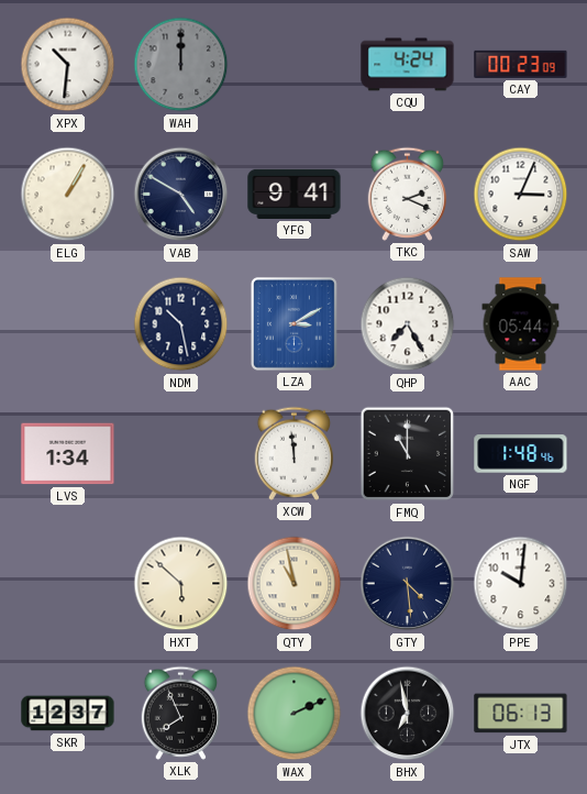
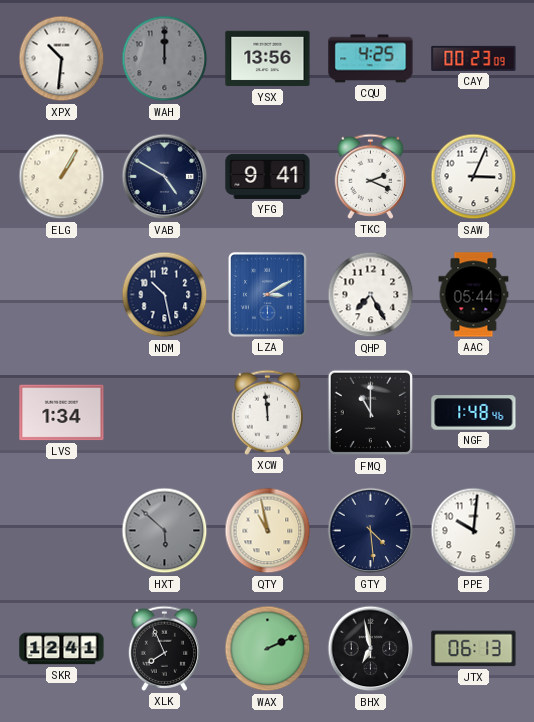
YSX: none -> 13:56
CQU: 4:24 -> 4:25
HXT dial: cream -> grey
SKR: 12:37 -> 12:41
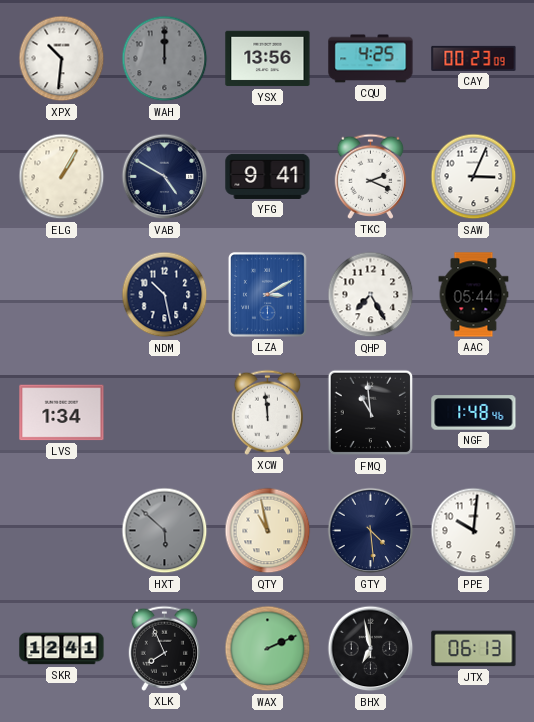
FMQ: 11:00 -> 10:59
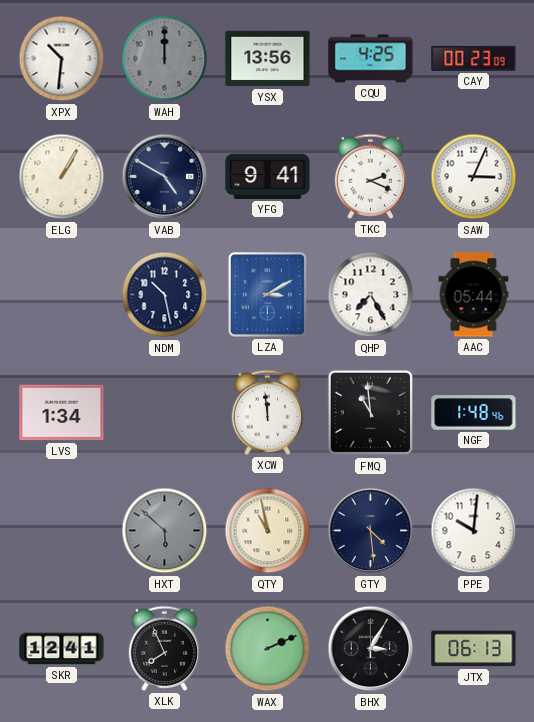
BHX: 6:58 -> 3:05
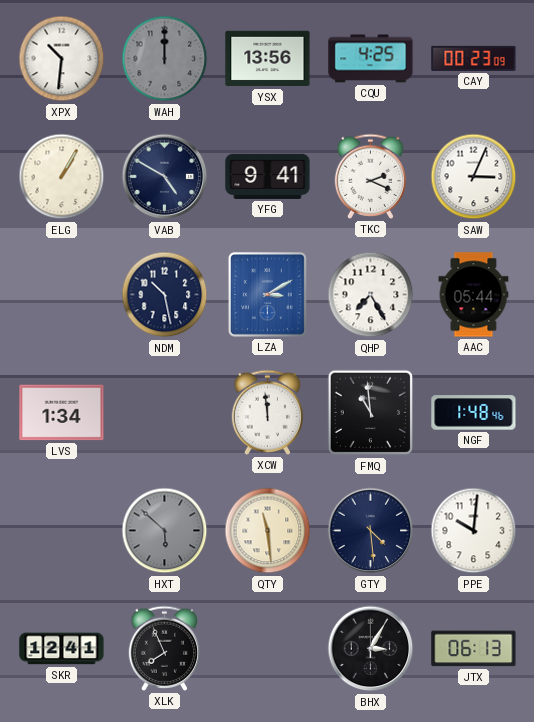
QTY: 10:58 -> 11:29
WAX: 2:11 -> none
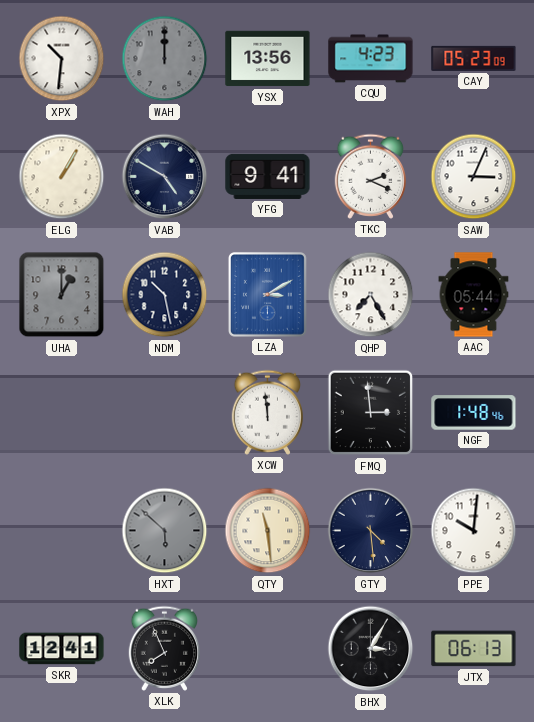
CQU: 4:25 -> 4:23
CAY: 00:23 -> 05:23
UHA: none -> 1:00
LVS: 1:34 -> none
FMQ: 10:59 -> 2:59
